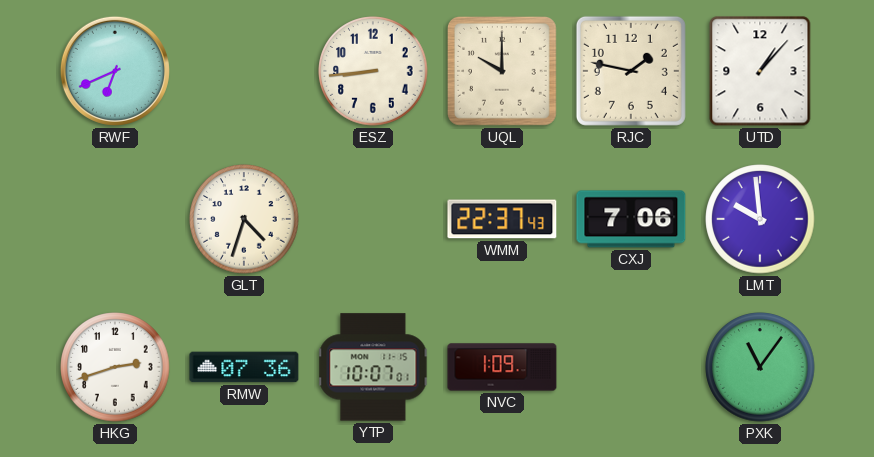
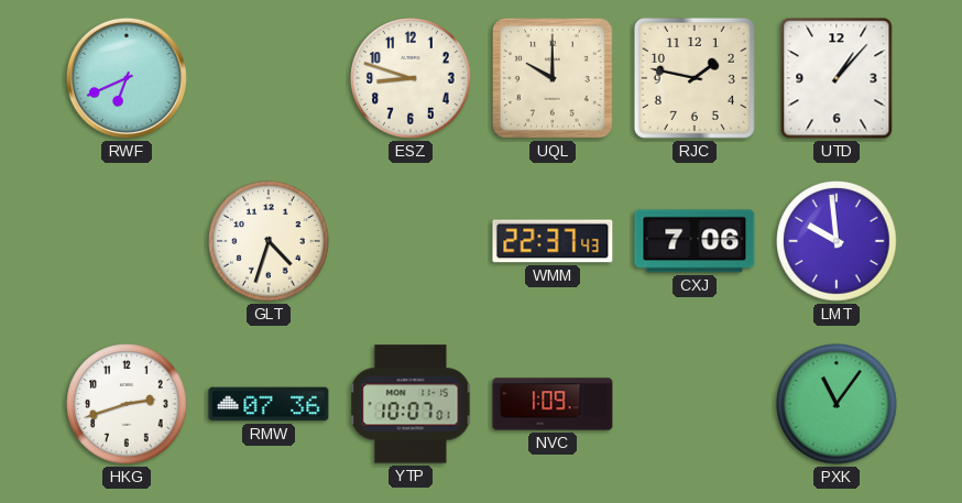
ESZ: 8:44 -> 8:48
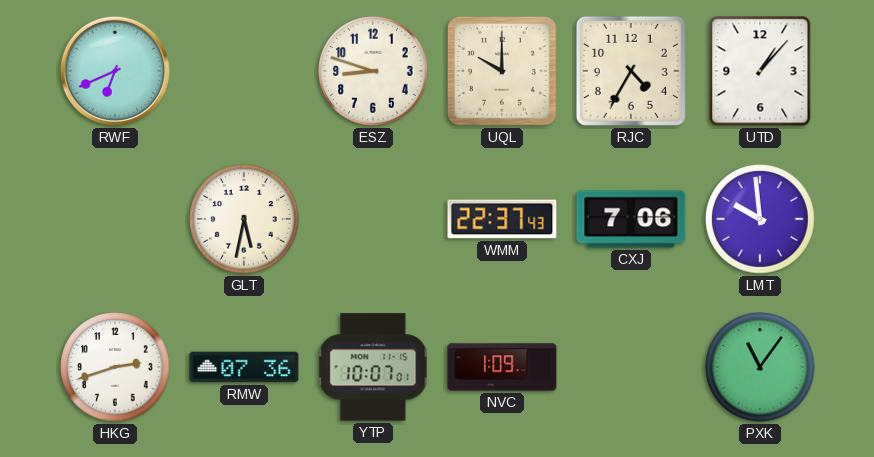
RJC: 1:47 -> 4:35
GLT: 4:33 -> 5:32
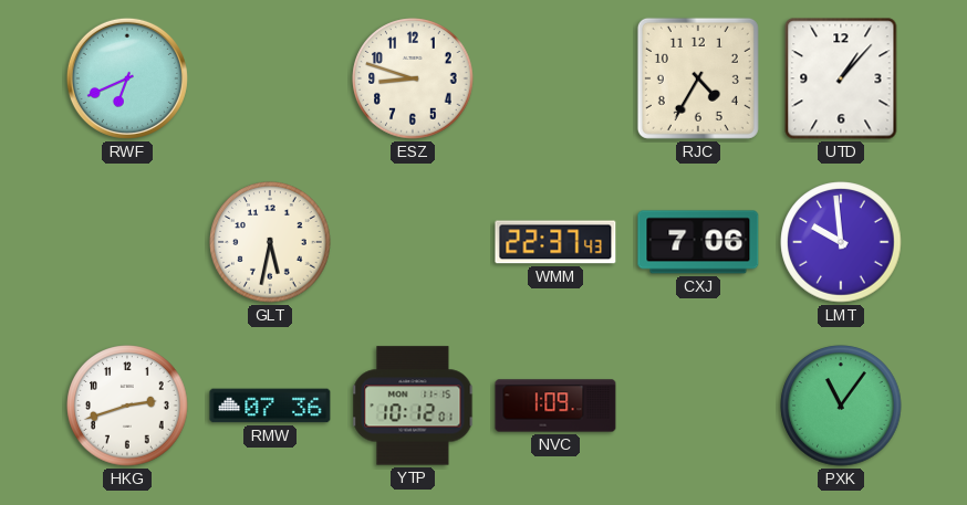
UQL: 10:00 -> none
YTP: 10:07 -> 10:12
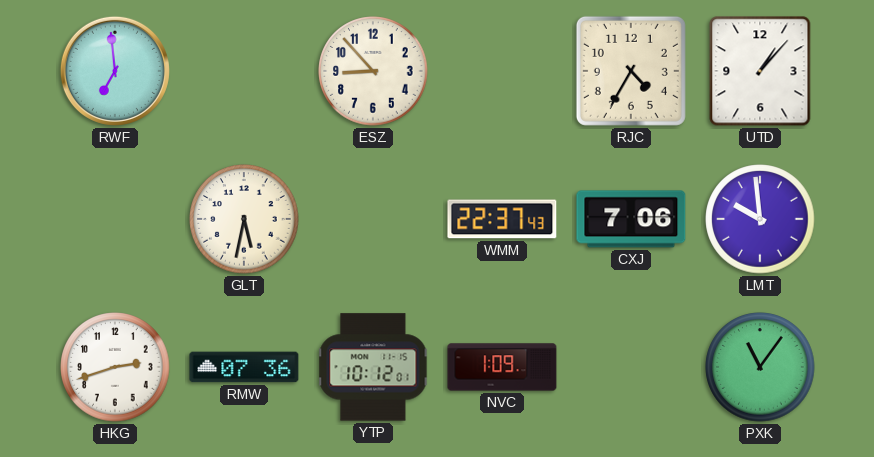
RWF: 6:41 -> 6:59
ESZ: 8:48 -> 8:53
